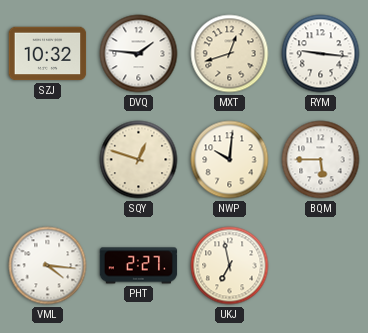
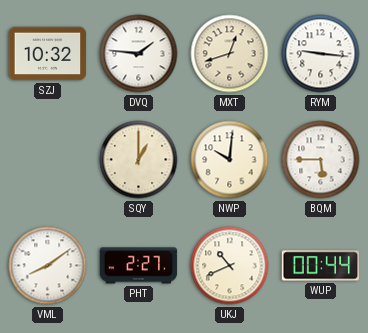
SQY: 12:48 -> 1:00
VML: 4:16 -> 8:09
UKJ: 6:58 -> 10:41
WUP: none -> 00:44
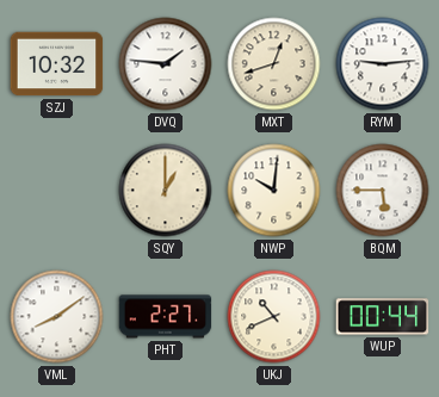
RYM: 9:16 -> 9:14
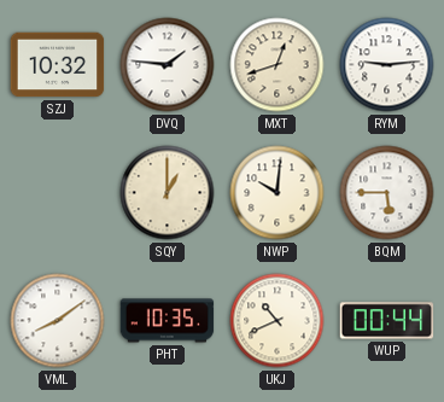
PHT: 2:27 -> 10:35
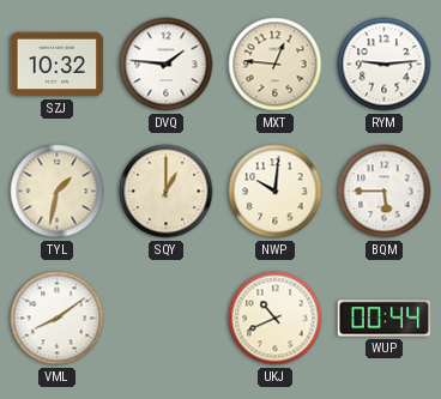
MXT: 12:42 -> 12:46
TYL: none -> 1:32
PHT: 10:35 -> none
